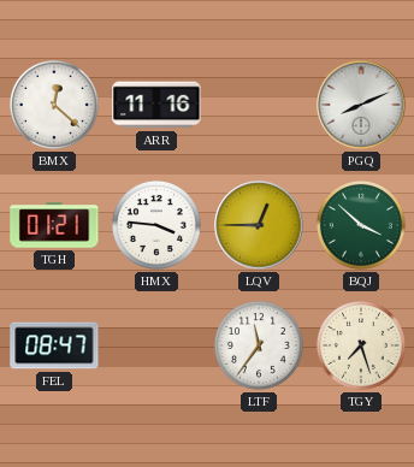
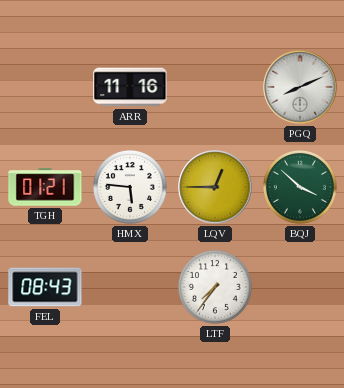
BMX: 12:22 -> none
HMX: 3:46 -> 5:46
FEL: 08:47 -> 08:43
LTF: 11:36 -> 7:36
TGY: 7:27 -> none
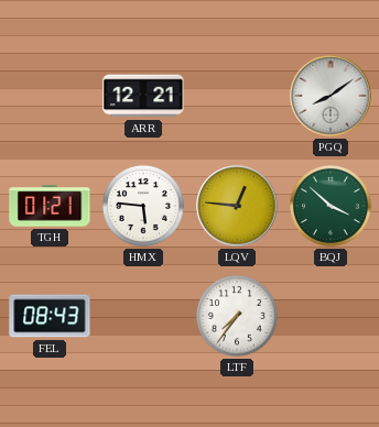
ARR: 11:16 -> 12:21
PGQ: 8:11 -> 8:09
LQV: 12:45 -> 12:46
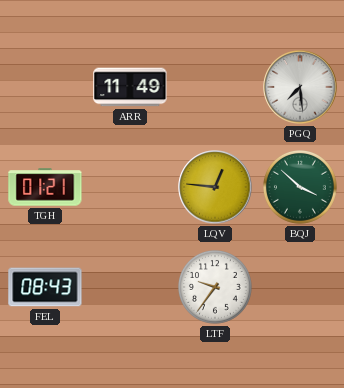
ARR: 12:21 -> 11:49
PGQ: 8:09 -> 7:29
HMX: 5:46 -> none
LTF: 7:36 -> 9:36
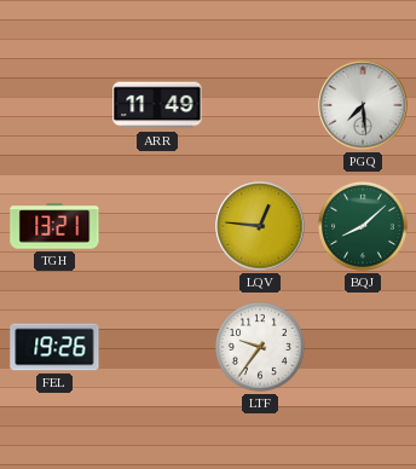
TGH: 01:21 -> 13:21
BQJ: 3:52 -> 8:08
FEL: 08:43 -> 19:26
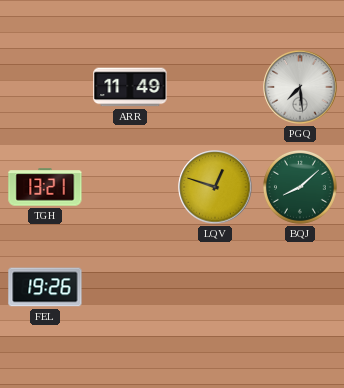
LQV: 12:46 -> 12:48
LTF: 9:36 -> none
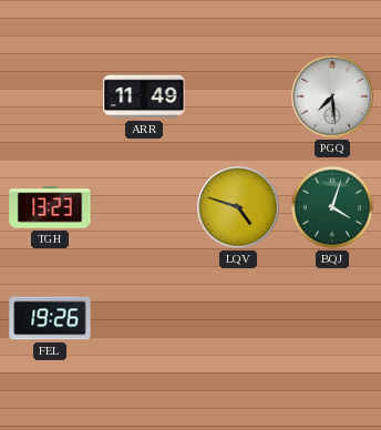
TGH: 13:21 -> 13:23
LQV: 12:48 -> 4:48
BQJ: 8:08 -> 4:03
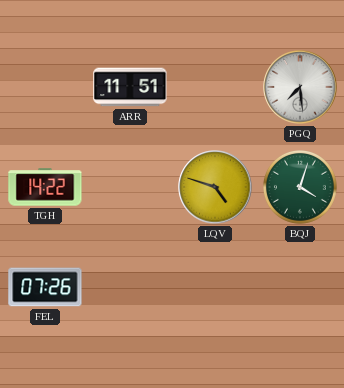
ARR: 11:49 -> 11:51
TGH: 13:23 -> 14:22
FEL: 19:26 -> 07:26
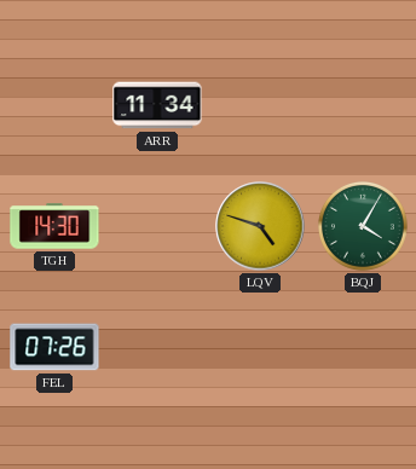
ARR: 11:51 -> 11:34
PGQ: 7:29 -> none
TGH: 14:22 -> 14:30
BQJ: 4:03 -> 4:05
